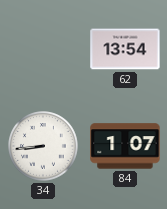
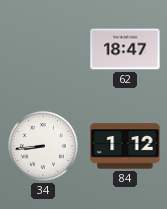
62: 13:54 -> 18:47
84: 1:07 -> 1:12
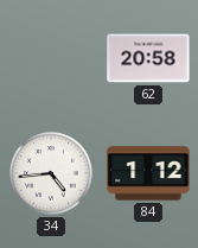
62: 18:47 -> 20:58
34: 8:44 -> 4:44
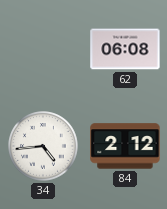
62: 20:58 -> 06:08
84: 1:12 -> 2:12
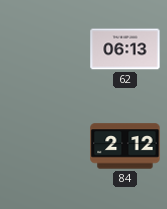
62: 06:08 -> 06:13
34: 4:44 -> none
